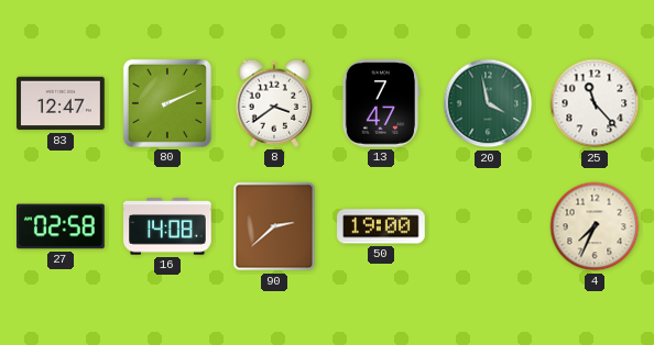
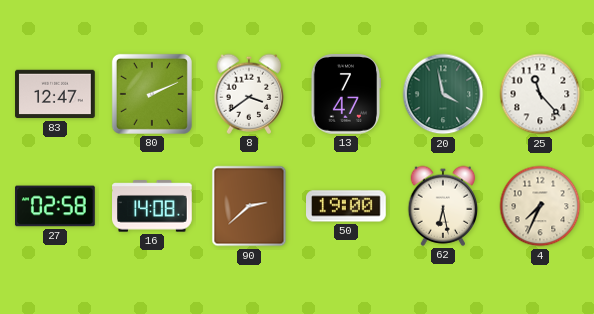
62: none -> 6:28
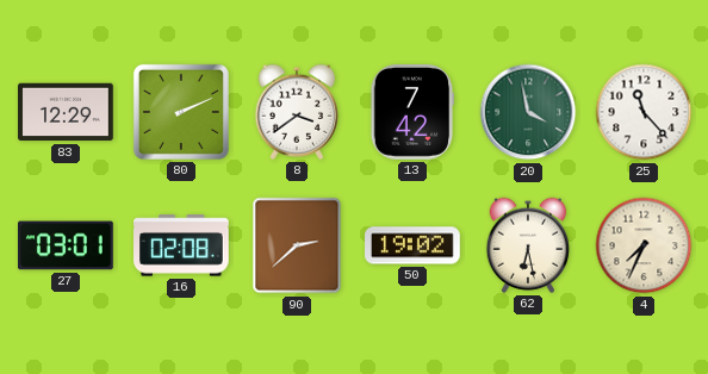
83: 12:47 -> 12:29
13: 7:47 -> 7:42
27: 02:58 -> 03:01
16: 14:08 -> 02:08
50: 19:00 -> 19:02
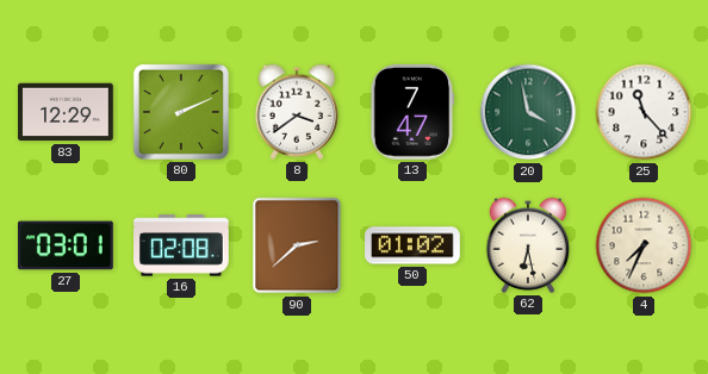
13: 7:42 -> 7:47
50: 19:02 -> 01:02
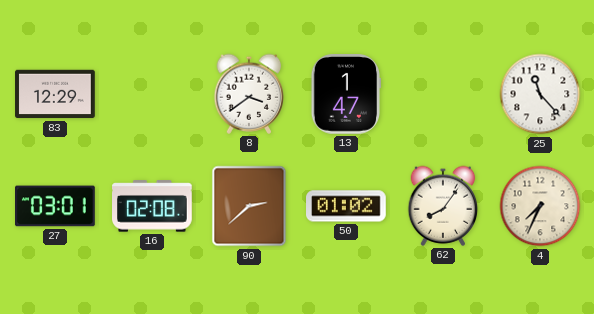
80: 2:11 -> none
13: 7:47 -> 1:47
20: 3:58 -> none
62: 6:28 -> 8:06
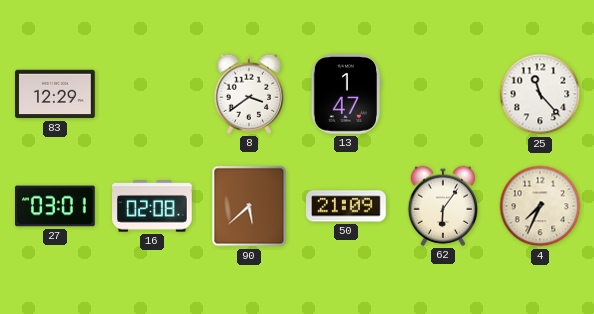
90: 2:38 -> 5:38
50: 01:02 -> 21:09
62: 8:06 -> 6:06
